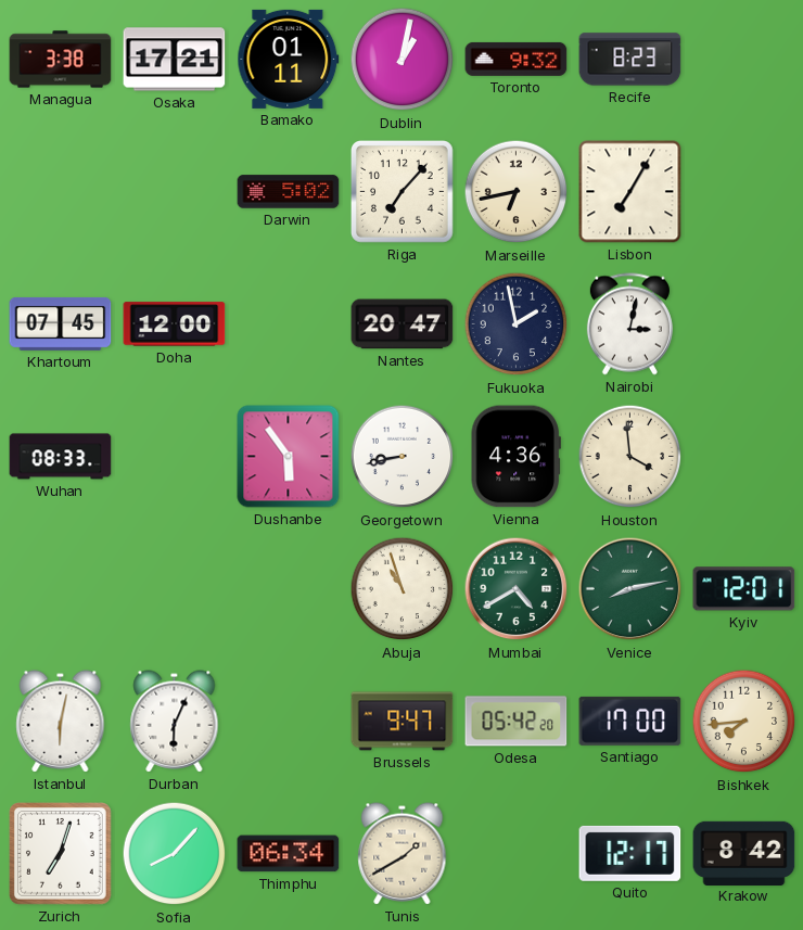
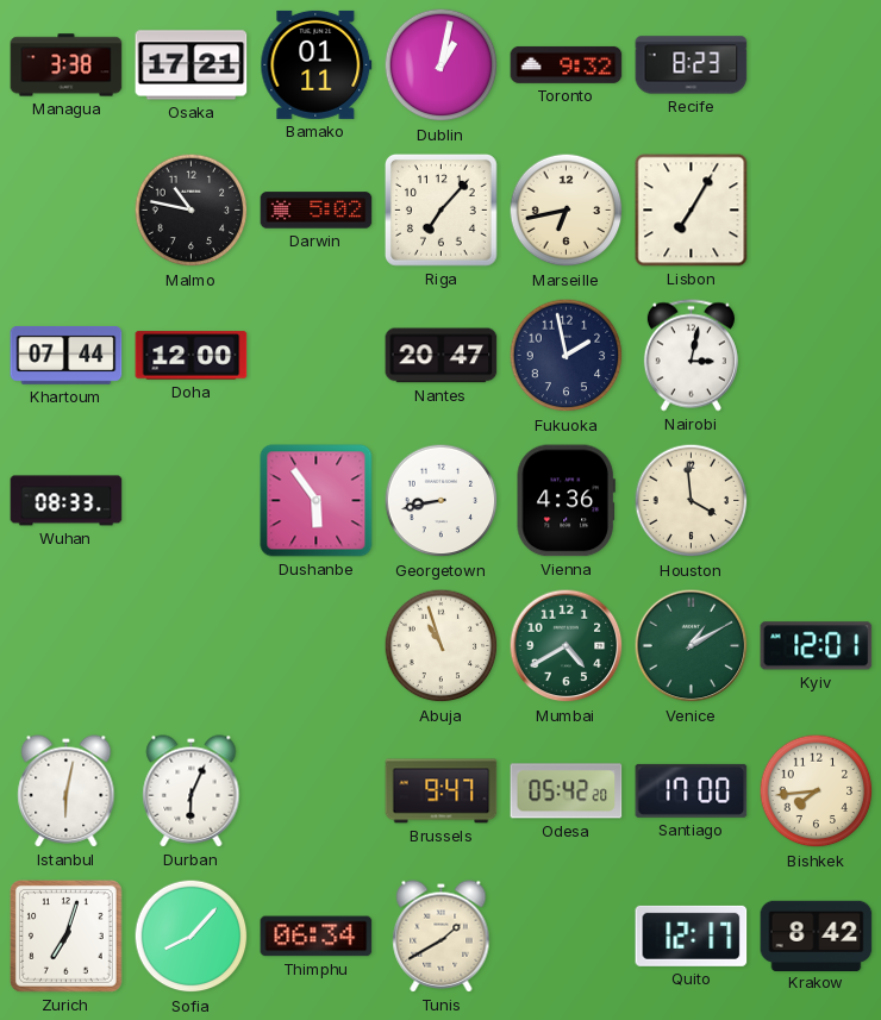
Malmo: none -> 10:47
Khartoum: 07:45 -> 07:44
Venice: 8:13 -> 1:10
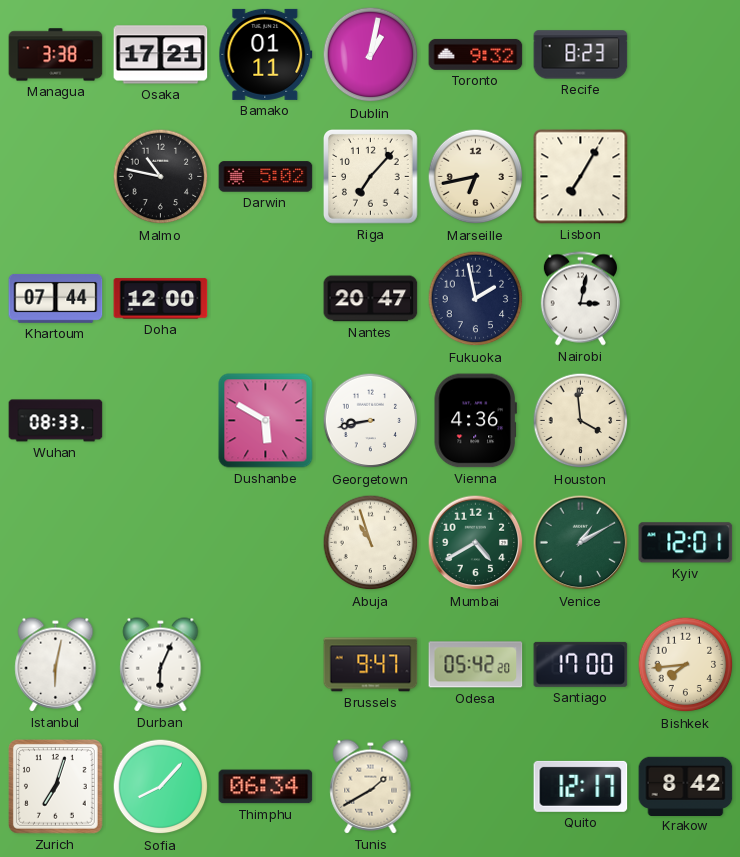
Dushanbe: 5:54 -> 5:50
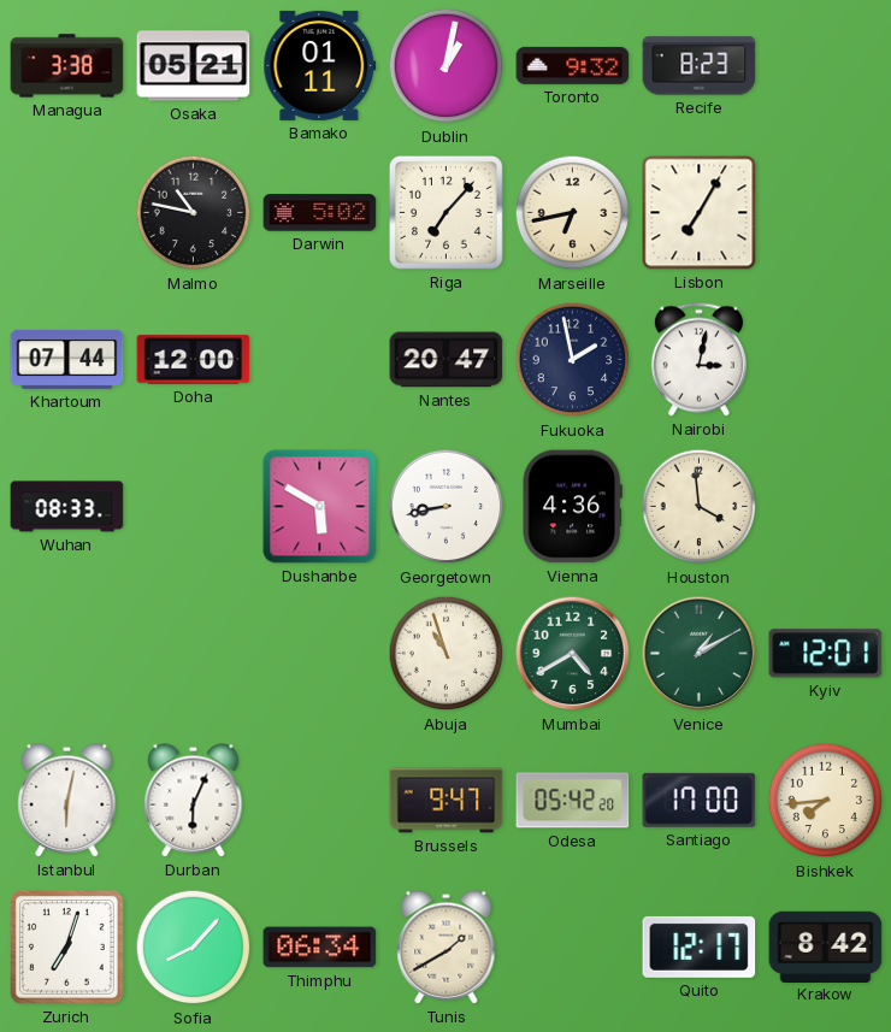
Osaka: 17:21 -> 05:21
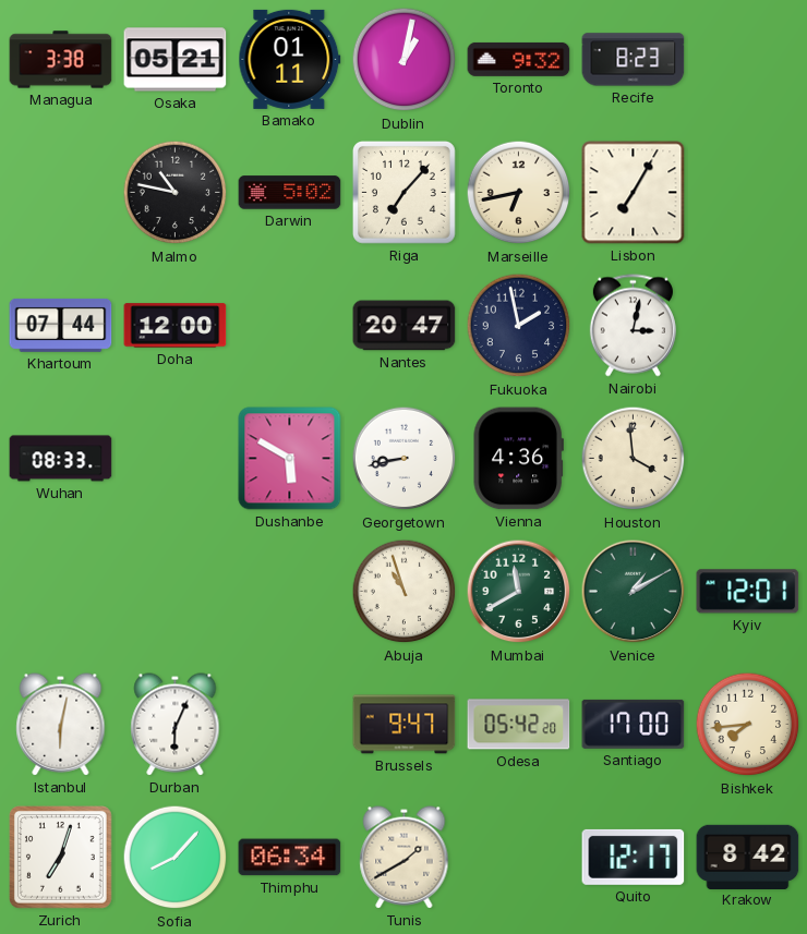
Mumbai: 4:40 -> 11:40
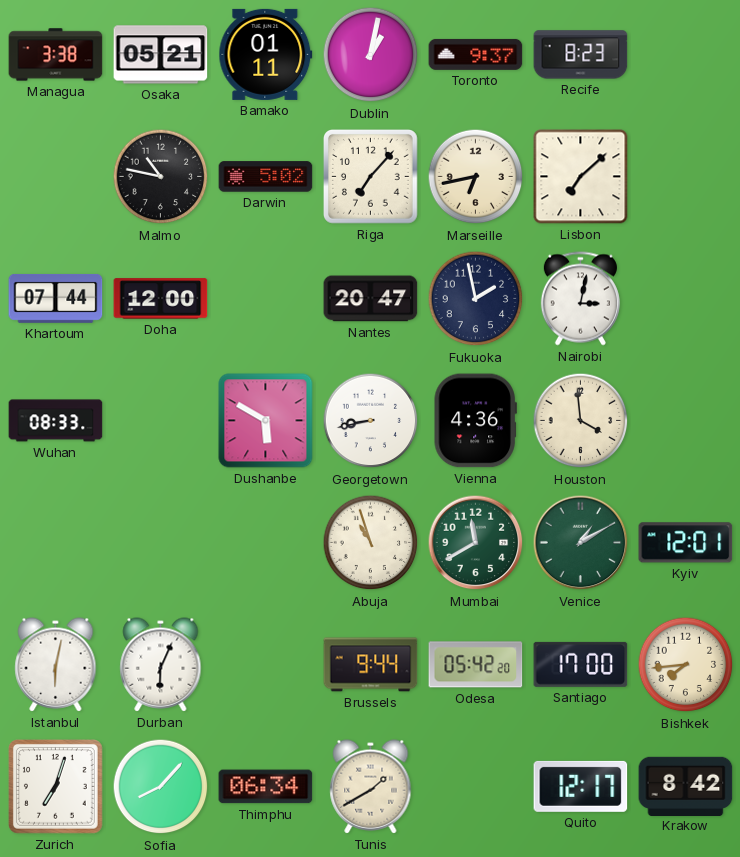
Toronto: 9:32 -> 9:37
Lisbon: 7:05 -> 7:08
Brussels: 9:47 -> 9:44
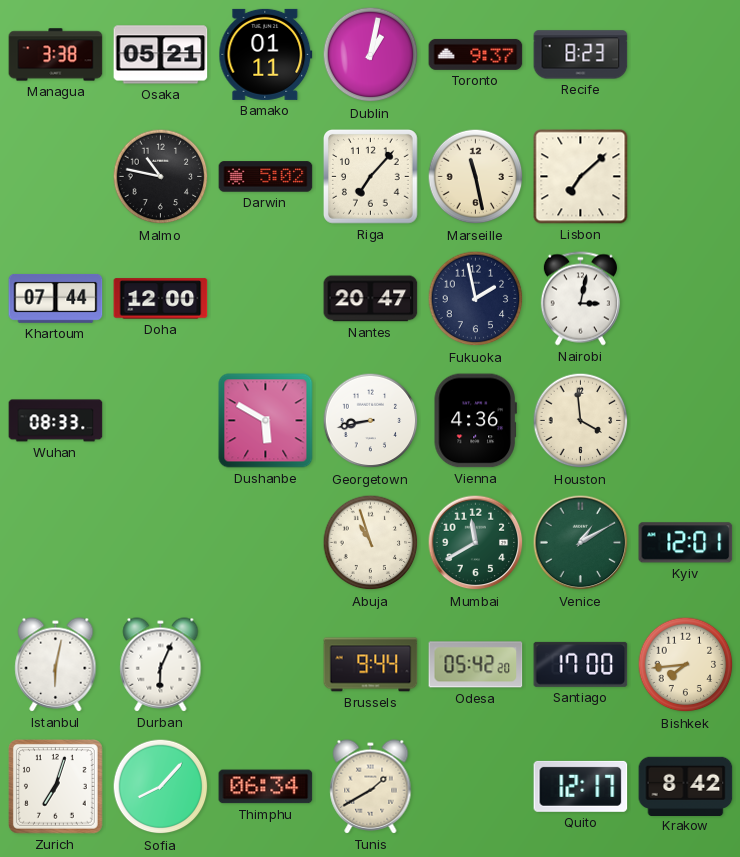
Marseille: 6:43 -> 11:28
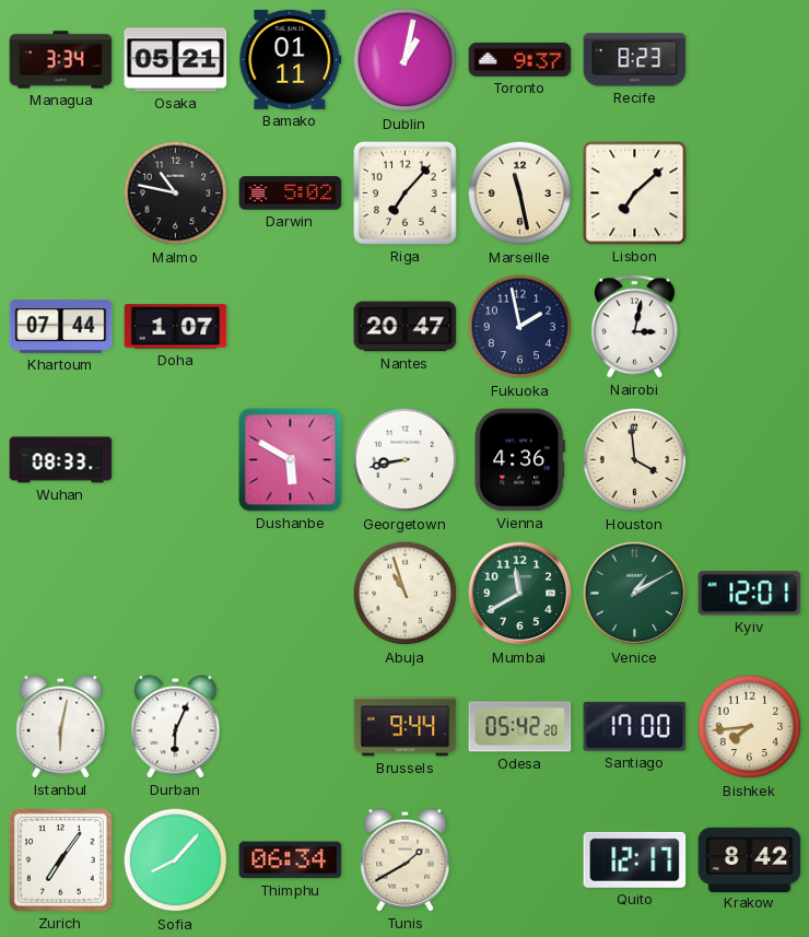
Managua: 3:38 -> 3:34
Doha: 12:00 -> 1:07
Zurich: 7:03 -> 7:06
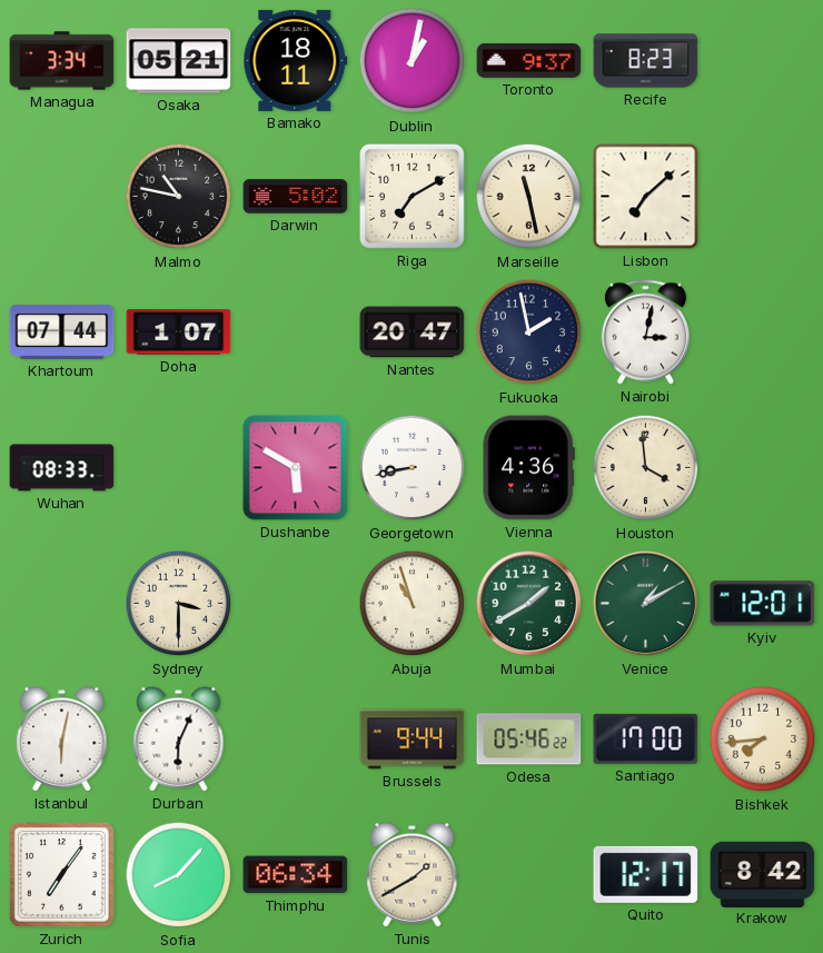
Bamako: 01:11 -> 18:11
Riga: 7:07 -> 7:10
Sydney: none -> 3:30
Mumbai: 11:40 -> 1:40
Odesa: 05:42 -> 05:46
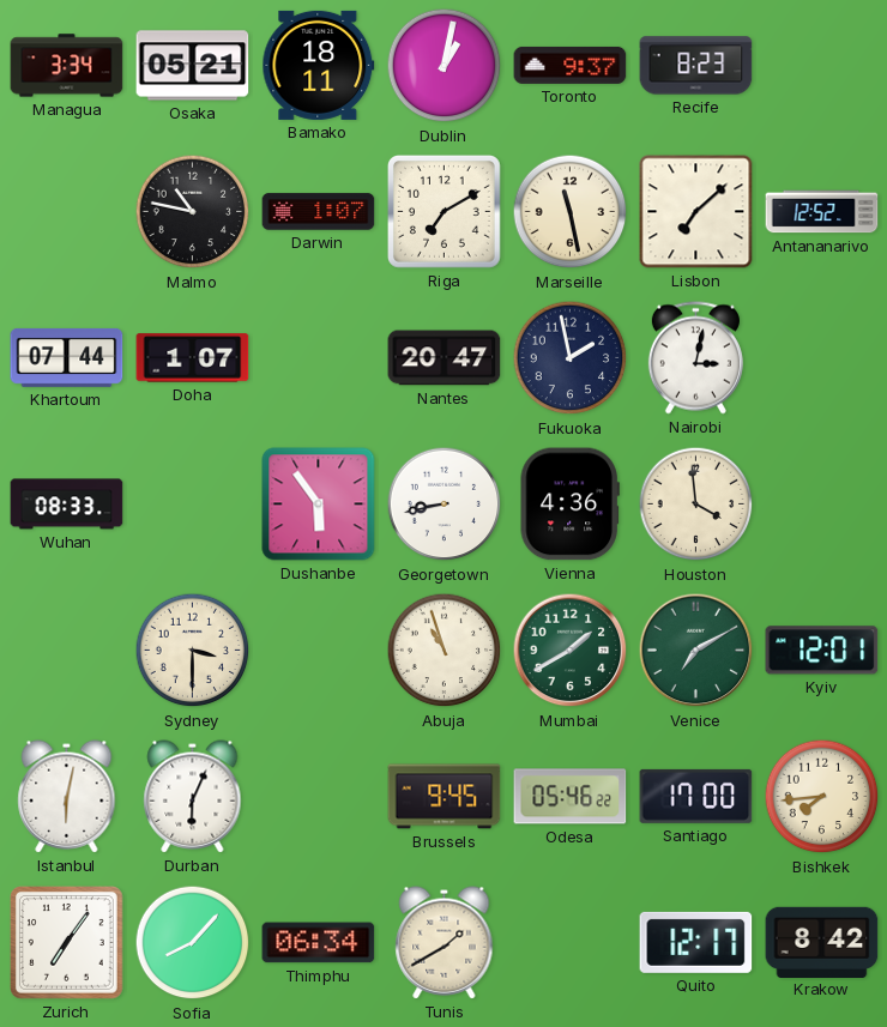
Darwin: 5:02 -> 1:07
Antananarivo: none -> 12:52
Dushanbe: 5:50 -> 5:54
Venice: 1:10 -> 7:10
Brussels: 9:44 -> 9:45
